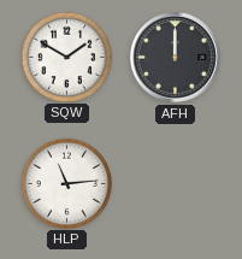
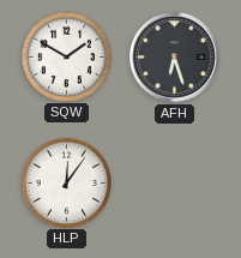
AFH: 12:00 -> 6:27
HLP: 11:14 -> 12:06
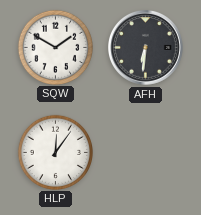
AFH: 6:27 -> 6:31
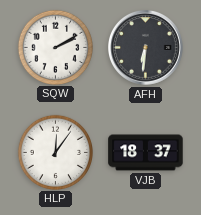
SQW: 1:50 -> 2:10
VJB: none -> 18:37
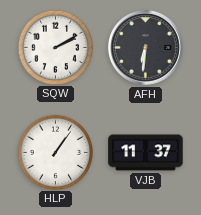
HLP: 12:06 -> 1:06
VJB: 18:37 -> 11:37
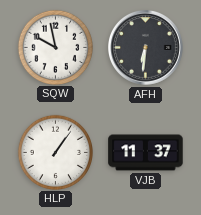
SQW: 2:10 -> 9:58
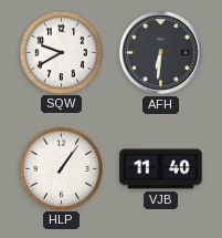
SQW: 9:58 -> 9:40
VJB: 11:37 -> 11:40
